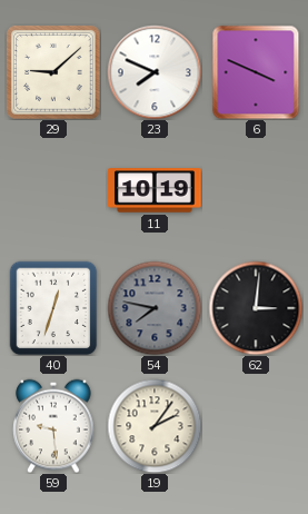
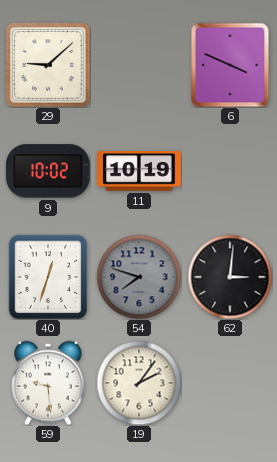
23: 7:49 -> none
9: none -> 10:02
54: 7:47 -> 7:48
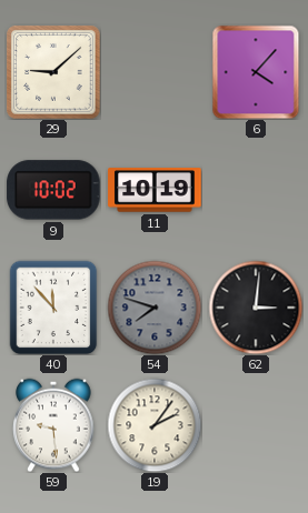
6: 3:49 -> 4:07
40: 12:33 -> 11:53
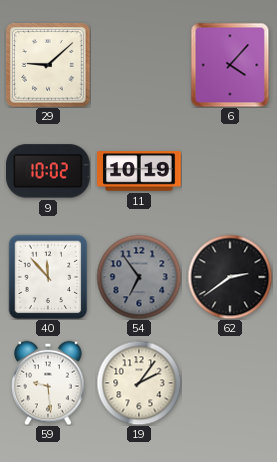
54: 7:48 -> 6:54
62: 3:01 -> 2:39
